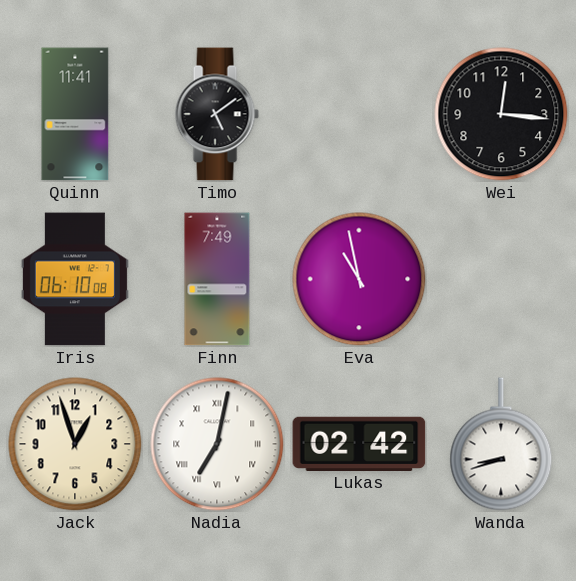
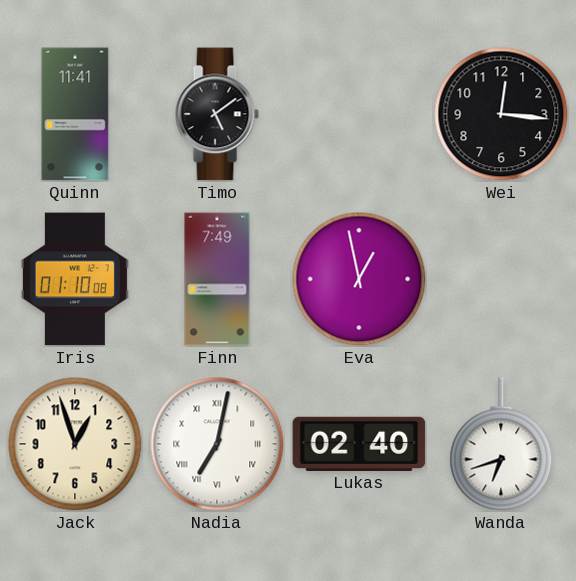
Iris: 06:10 -> 01:10
Eva: 10:58 -> 12:58
Lukas: 02:42 -> 02:40
Wanda: 8:42 -> 6:42
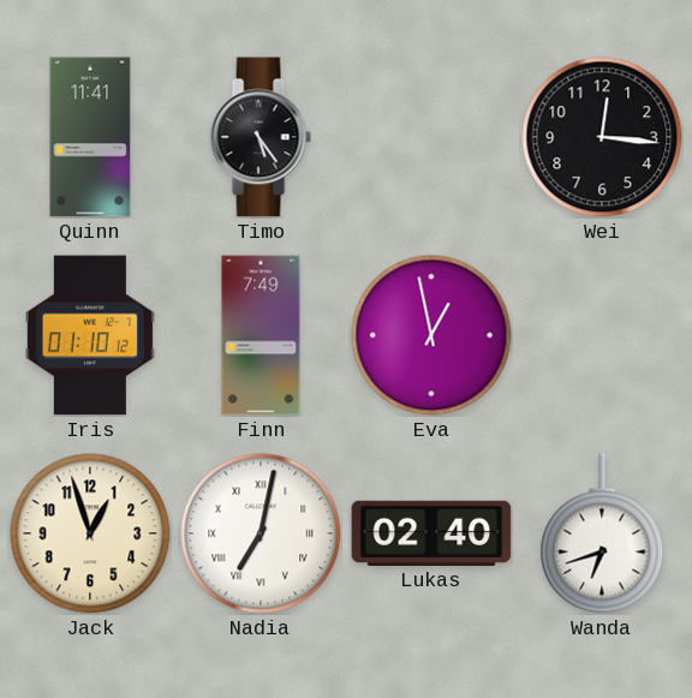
Timo: 5:09 -> 5:24
Iris: 01:10:08 -> 01:10:12
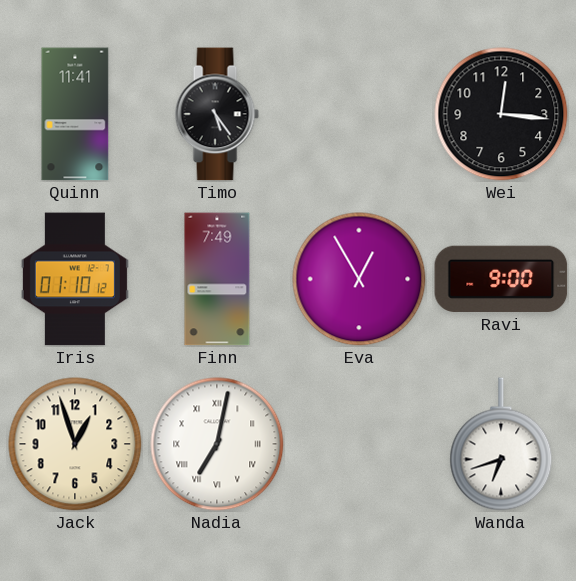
Eva: 12:58 -> 12:55
Ravi: none -> 9:00
Lukas: 02:40 -> none
